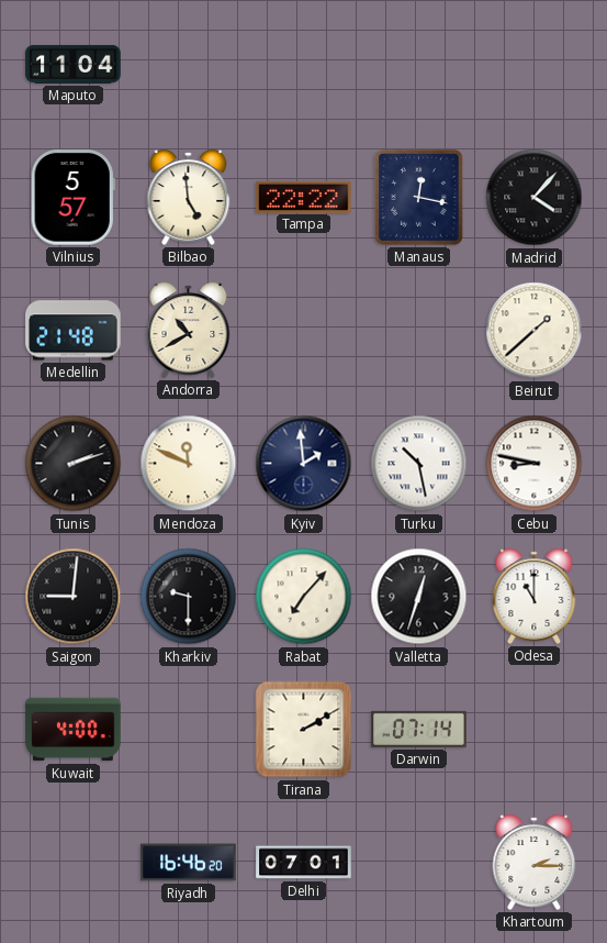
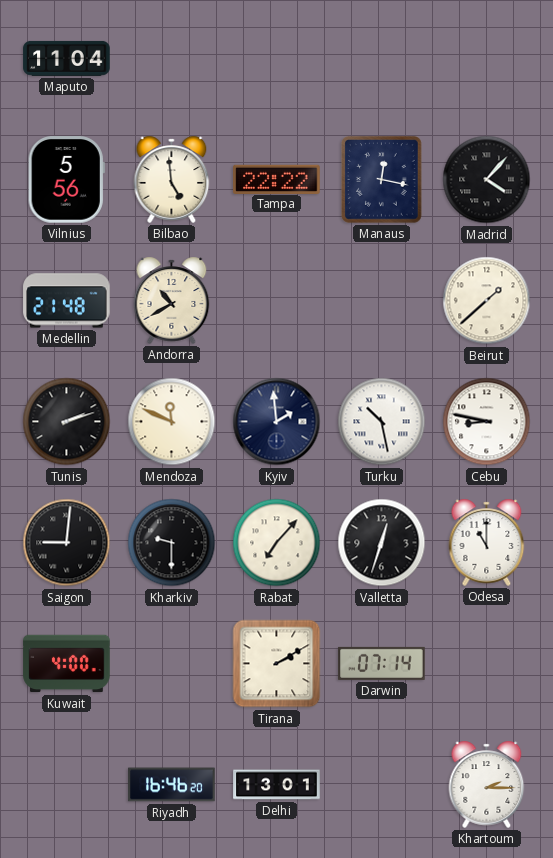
Vilnius: 5:57 -> 5:56
Delhi: 07:01 -> 13:01
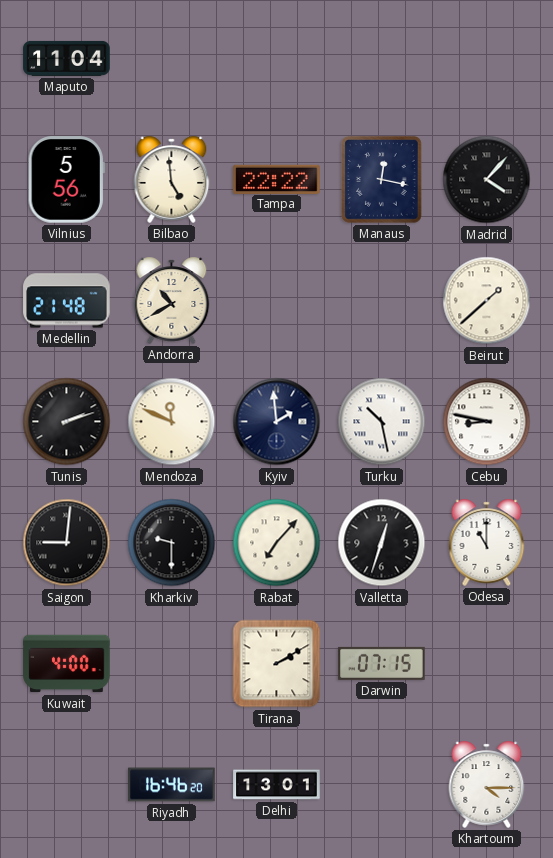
Darwin: 07:14 -> 07:15
Khartoum: 2:15 -> 4:15
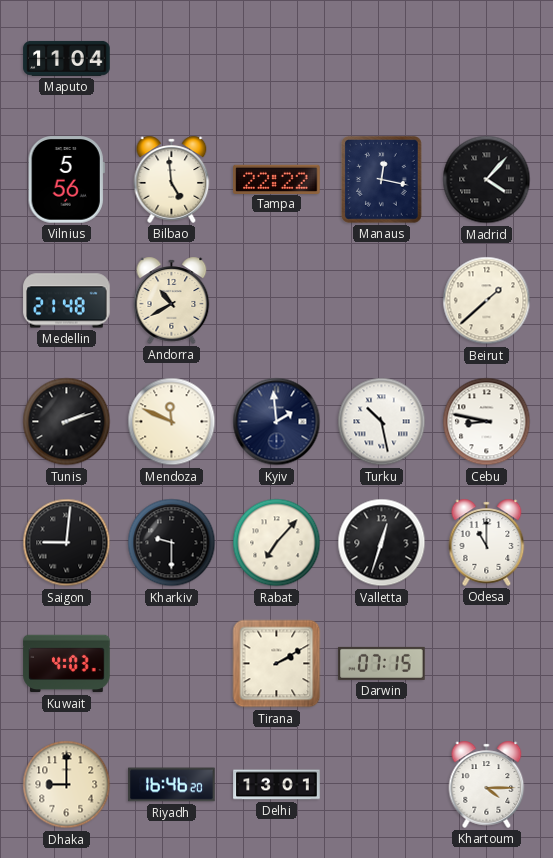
Kuwait: 4:00 -> 4:03
Dhaka: none -> 9:00
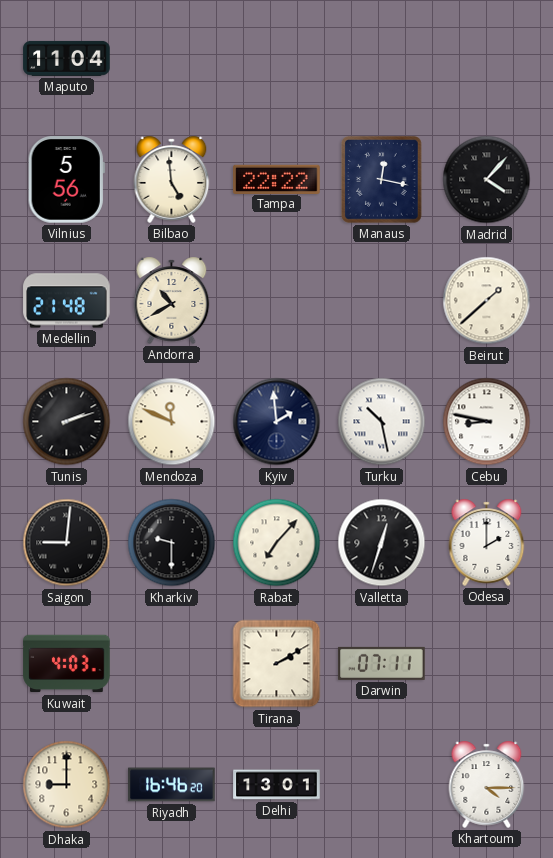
Odesa: 11:00 -> 2:00
Darwin: 07:15 -> 07:11
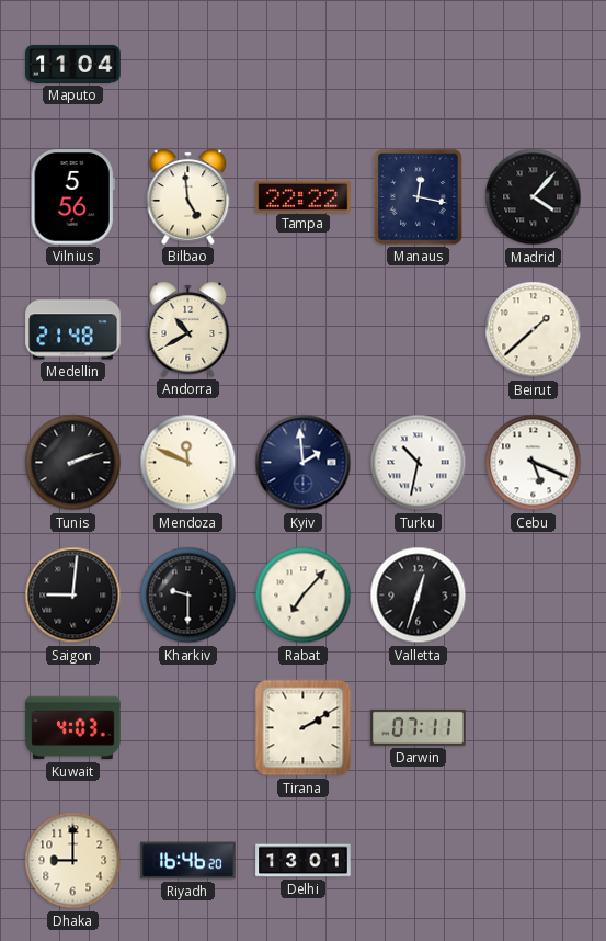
Turku: 10:28 -> 10:32
Cebu: 8:47 -> 5:19
Odesa: 2:00 -> none
Khartoum: 4:15 -> none
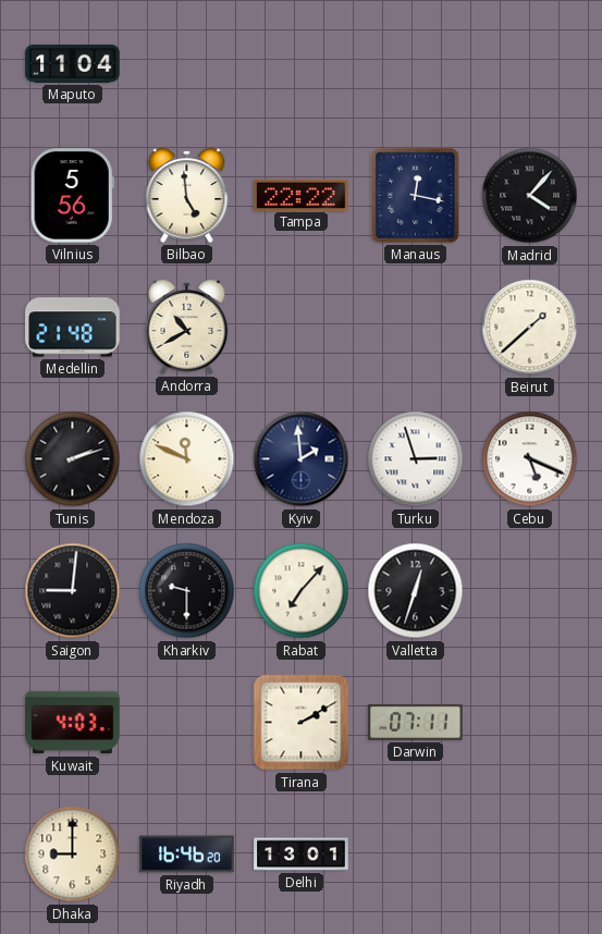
Turku: 10:32 -> 2:57
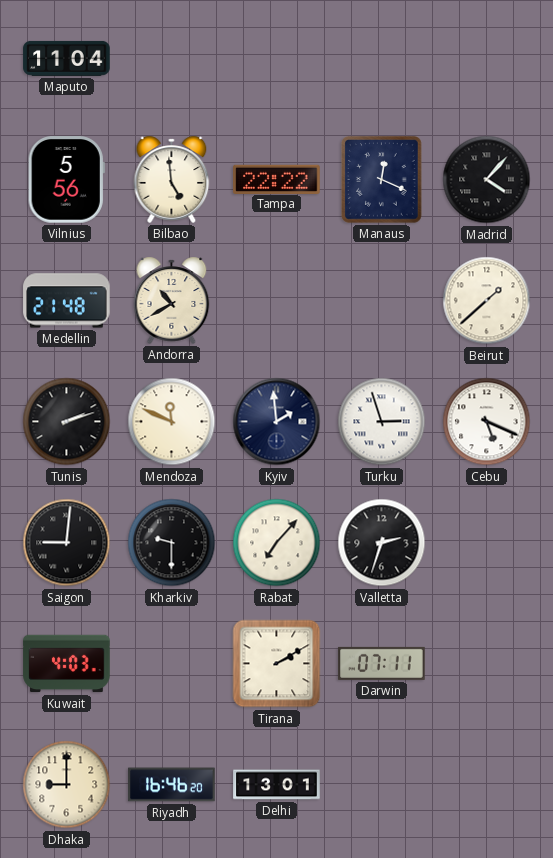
Manaus: 12:17 -> 12:19
Valletta: 12:33 -> 2:33
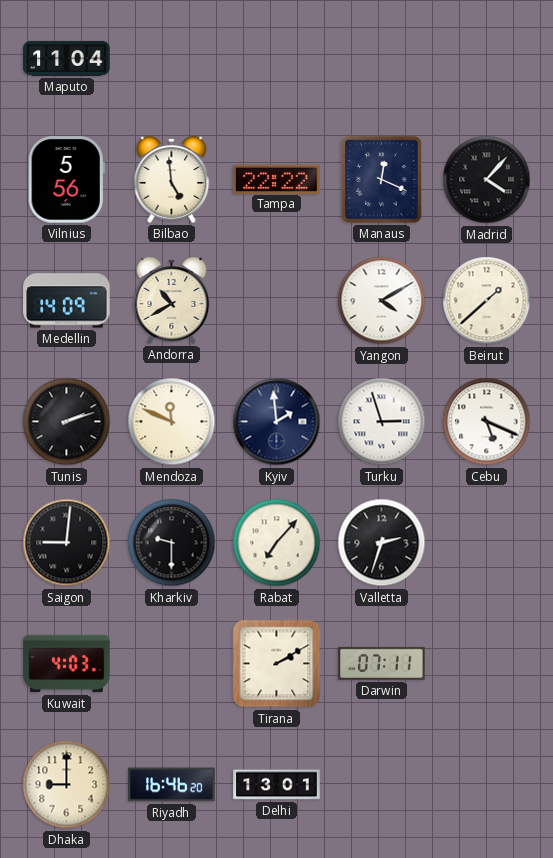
Medellin: 21:48 -> 14:09
Yangon: none -> 4:10
